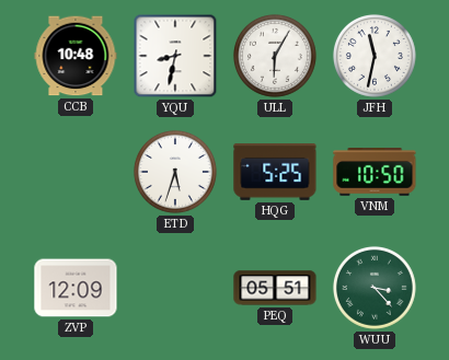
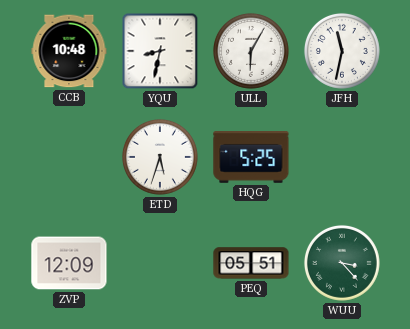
VNM: 10:50 -> none
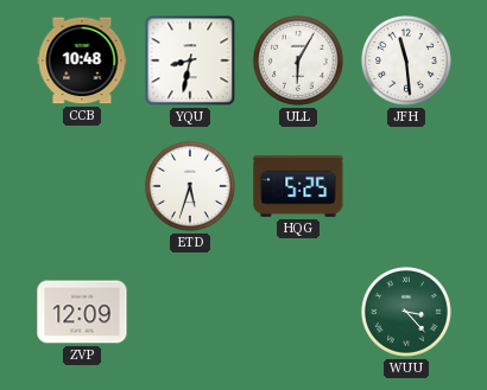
JFH: 11:32 -> 11:29
PEQ: 05:51 -> none
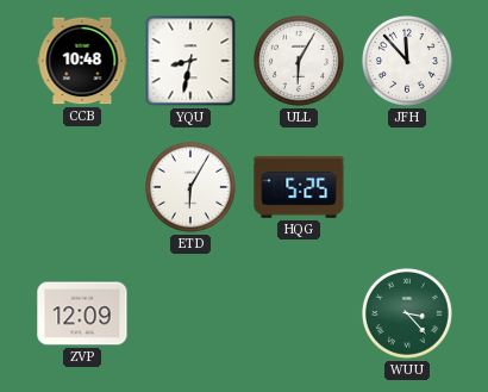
JFH: 11:29 -> 11:53
ETD: 5:33 -> 6:05
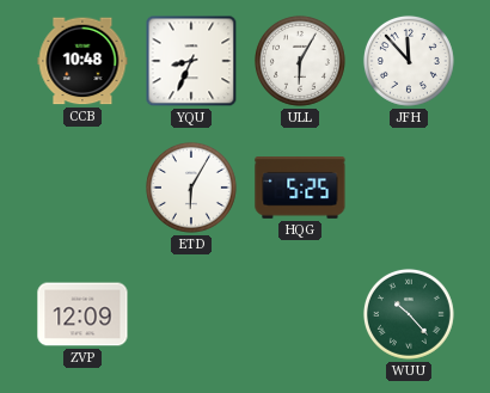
YQU: 8:32 -> 8:34
WUU: 3:23 -> 10:23
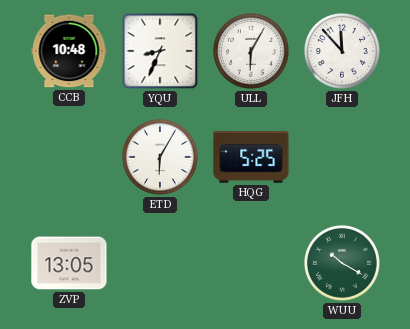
ZVP: 12:09 -> 13:05
WUU: 10:23 -> 10:20
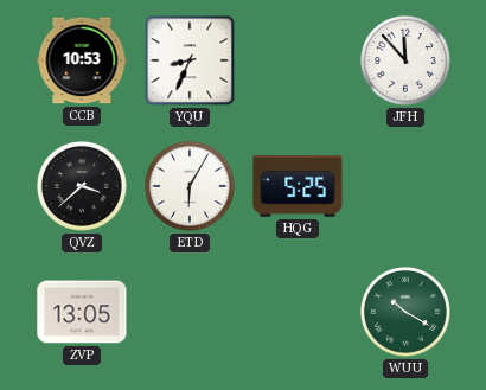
CCB: 10:48 -> 10:53
ULL: 6:05 -> none
QVZ: none -> 3:38
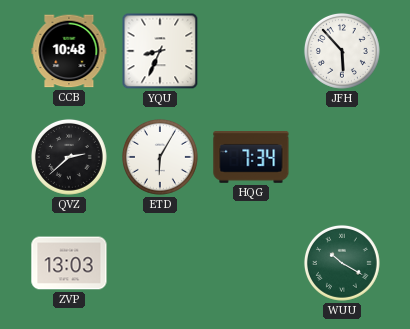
CCB: 10:53 -> 10:48
JFH: 11:53 -> 5:53
QVZ: 3:38 -> 2:38
HQG: 5:25 -> 7:34
ZVP: 13:05 -> 13:03
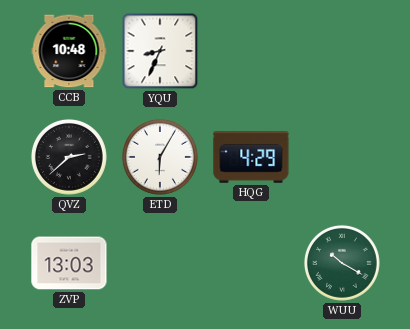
JFH: 5:53 -> none
HQG: 7:34 -> 4:29
